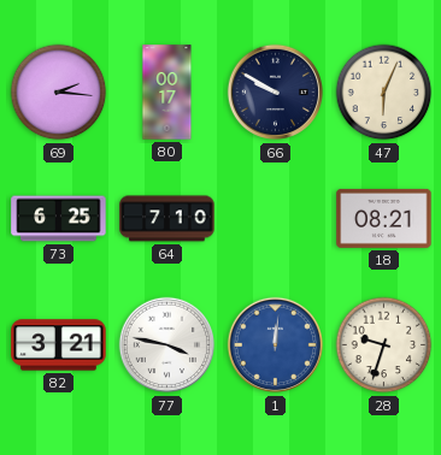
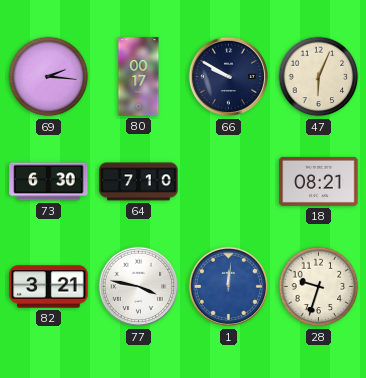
73: 6:25 -> 6:30
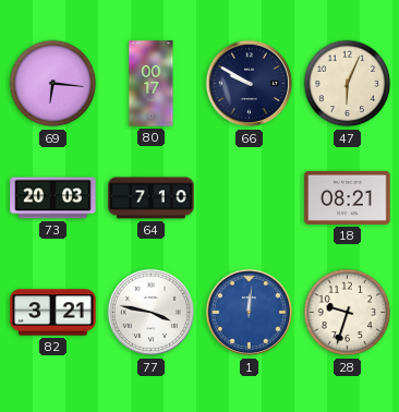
69: 2:16 -> 6:16
73: 6:30 -> 20:03
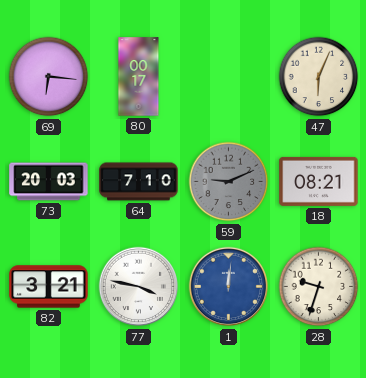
66: 9:50 -> none
59: none -> 9:11
